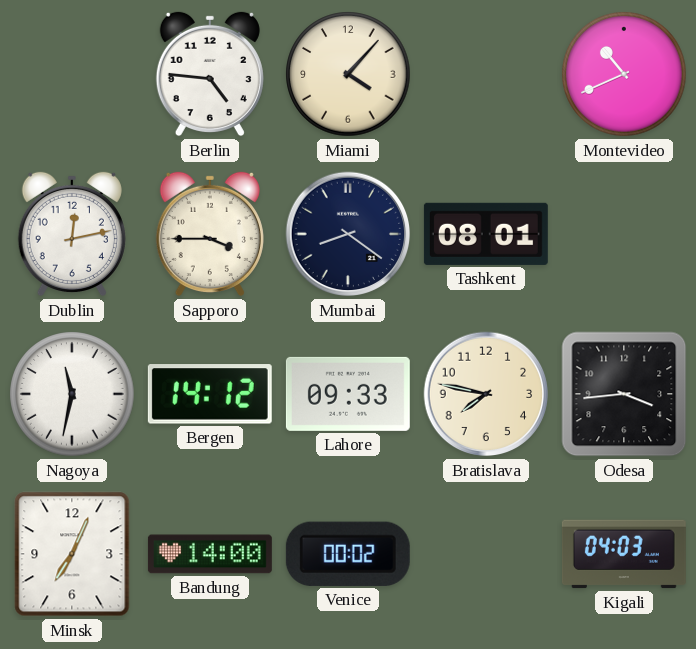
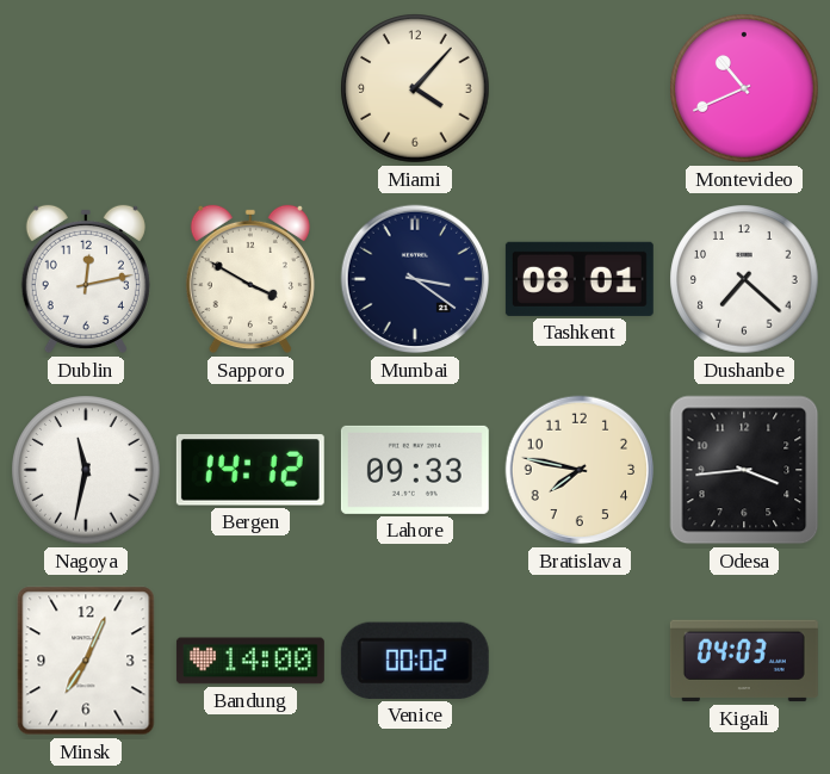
Berlin: 4:46 -> none
Sapporo: 3:45 -> 3:50
Mumbai: 8:21 -> 3:21
Dushanbe: none -> 7:22
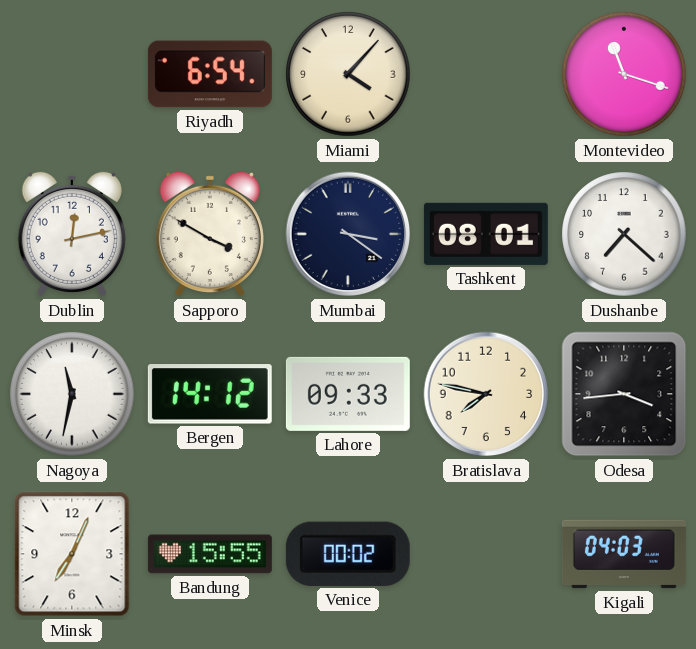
Riyadh: none -> 6:54
Montevideo: 10:41 -> 11:18
Bandung: 14:00 -> 15:55
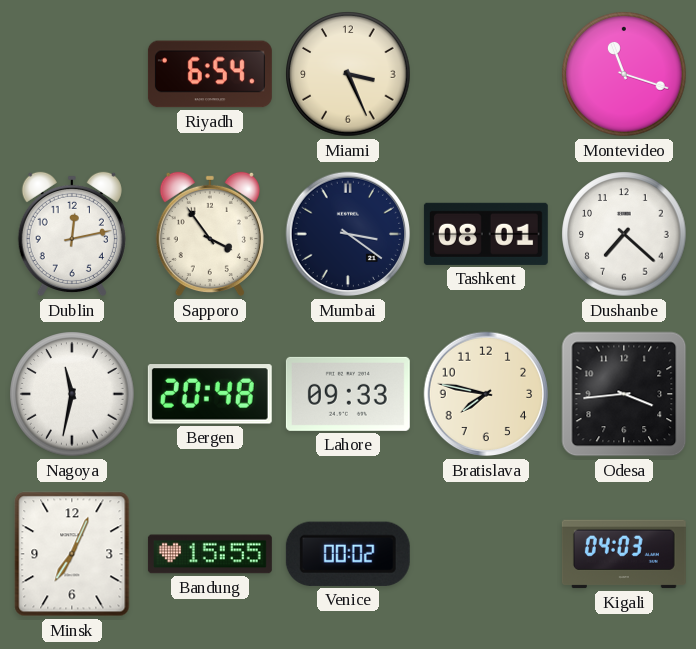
Miami: 4:07 -> 3:26
Sapporo: 3:50 -> 3:54
Bergen: 14:12 -> 20:48
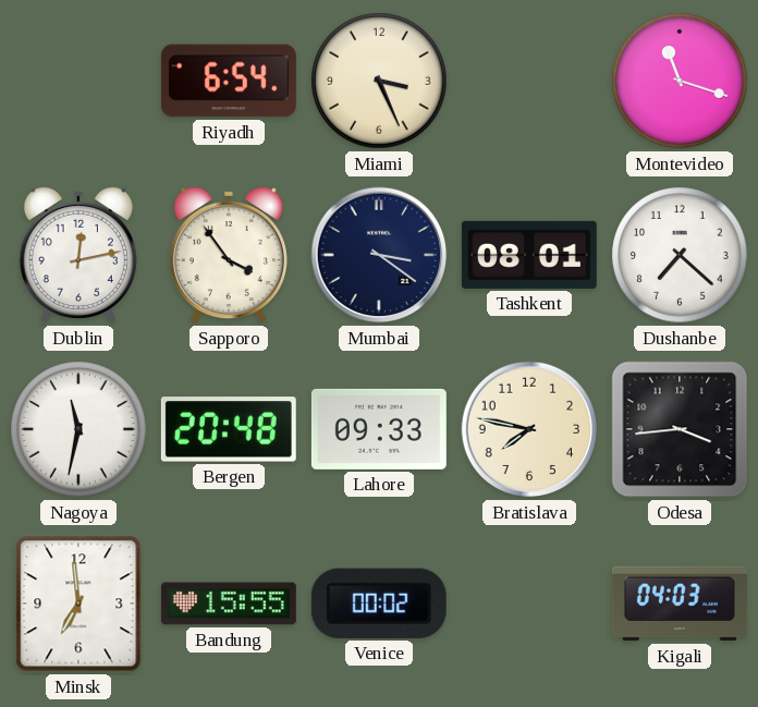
Minsk: 7:04 -> 6:59
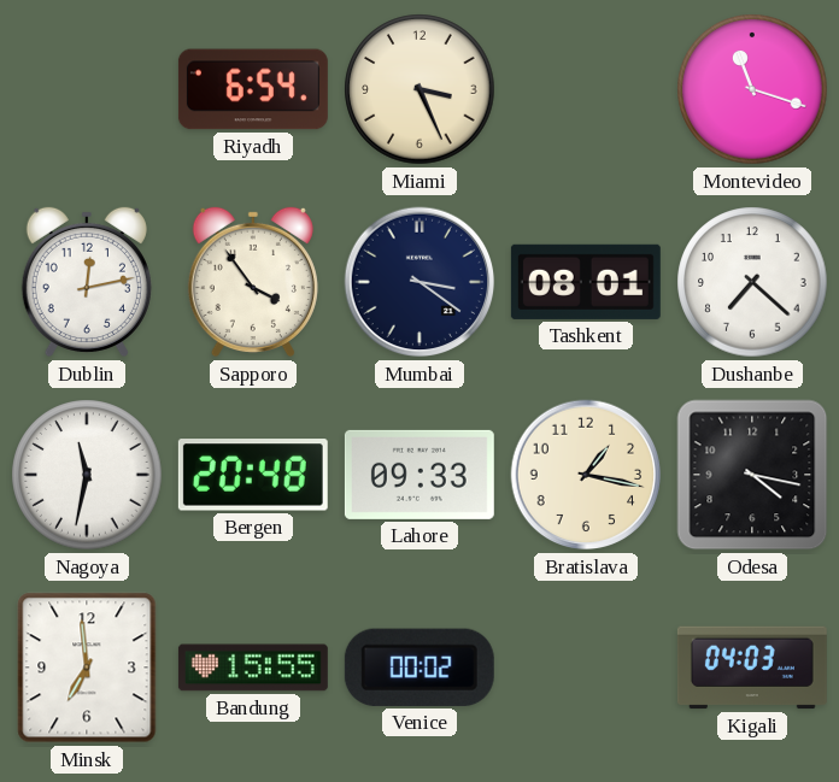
Bratislava: 7:47 -> 1:17
Odesa: 3:44 -> 4:17
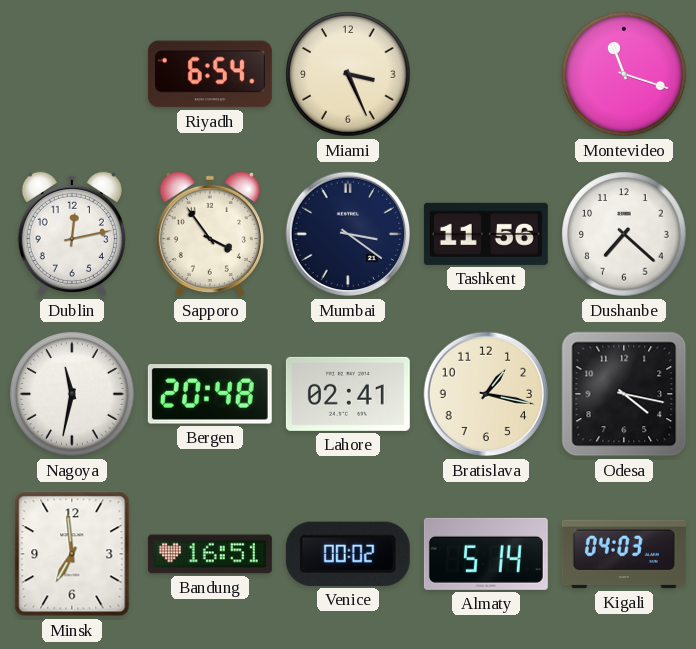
Tashkent: 08:01 -> 11:56
Lahore: 09:33 -> 02:41
Bandung: 15:55 -> 16:51
Almaty: none -> 5:14
